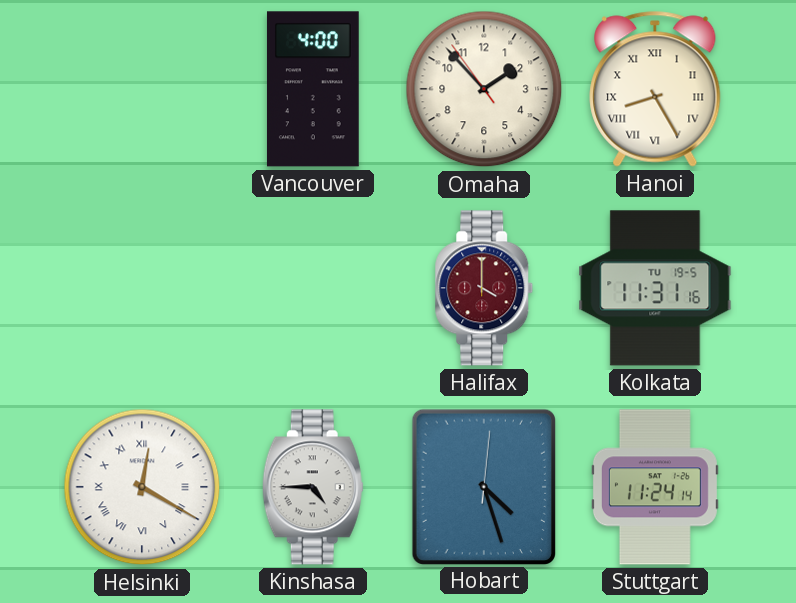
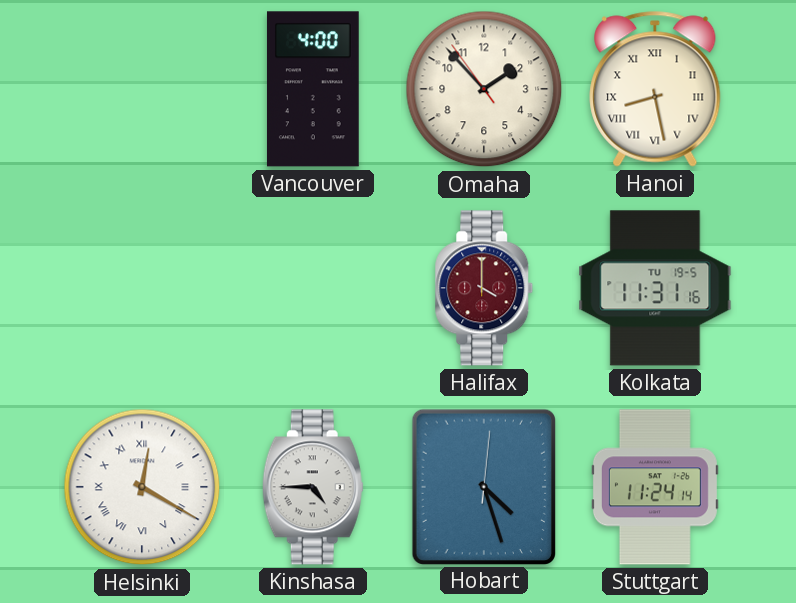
Hanoi: 8:25 -> 8:28
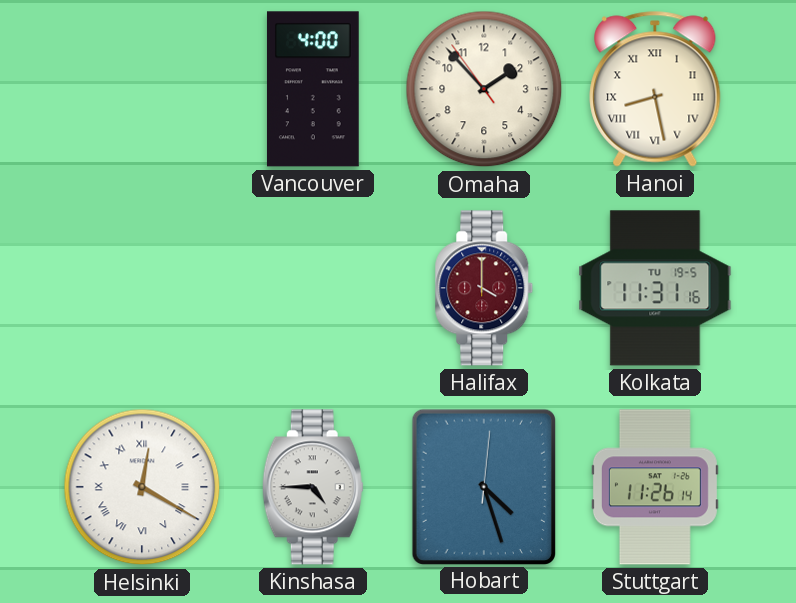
Stuttgart: 11:24 -> 11:26
